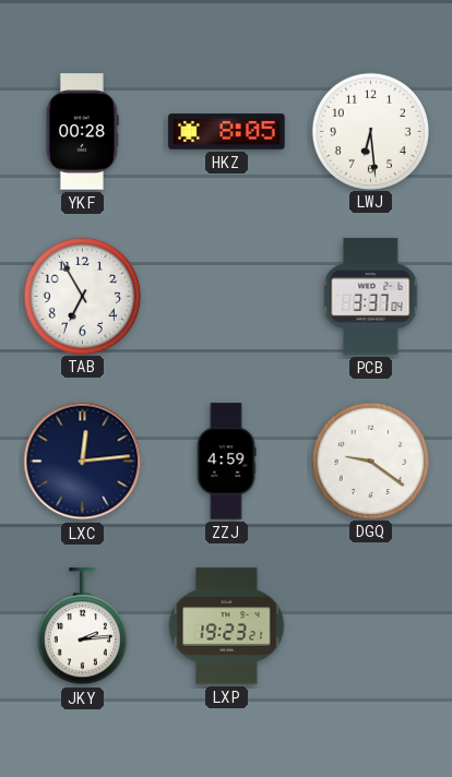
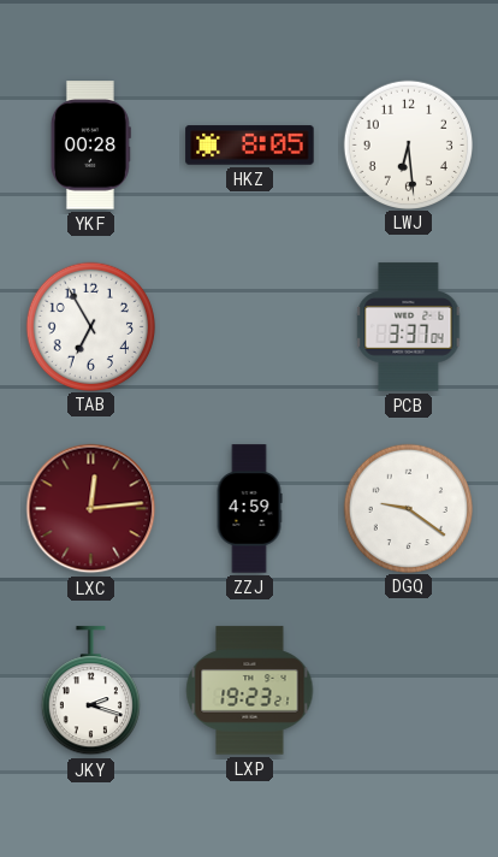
LXC dial: navy -> burgundy
JKY: 2:14 -> 2:18
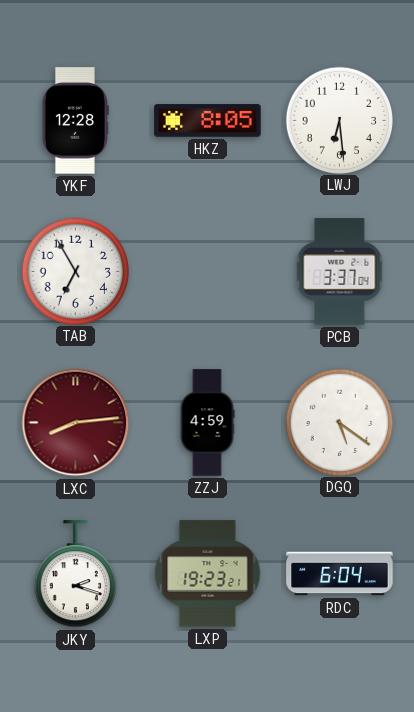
YKF: 00:28 -> 12:28
LXC: 12:14 -> 8:14
DGQ: 9:21 -> 5:21
RDC: none -> 6:04
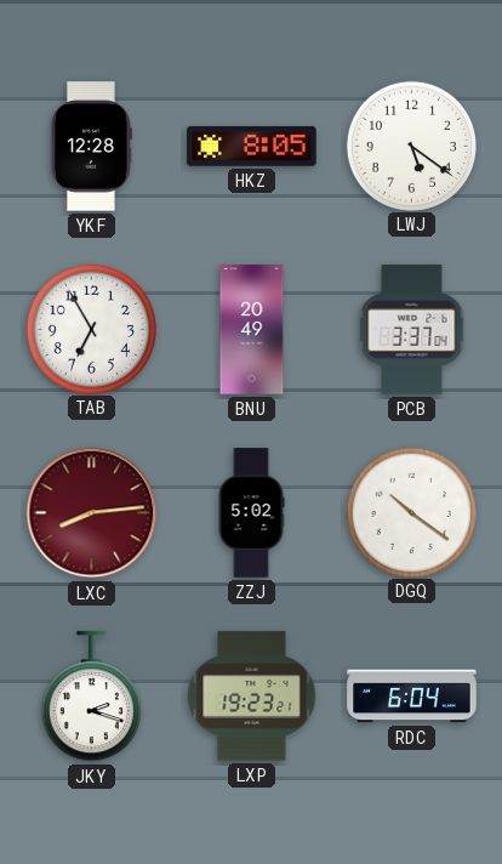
LWJ: 6:29 -> 5:21
BNU: none -> 20:49
ZZJ: 4:59 -> 5:02
DGQ: 5:21 -> 10:21
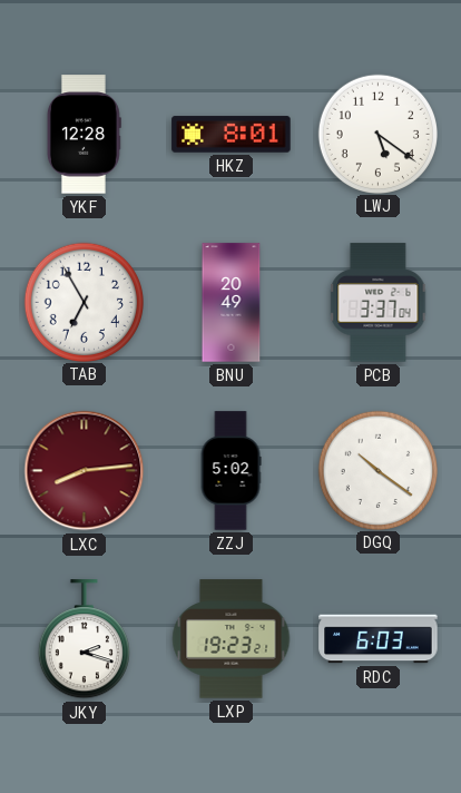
HKZ: 8:05 -> 8:01
RDC: 6:04 -> 6:03
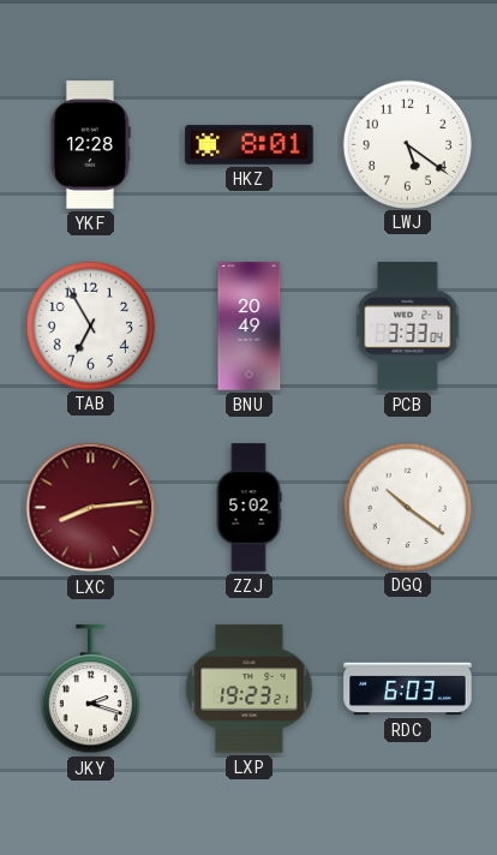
PCB: 3:37 -> 3:33
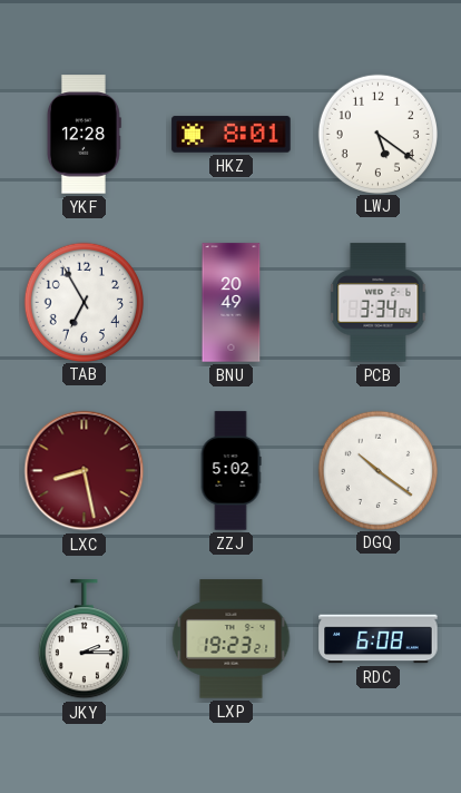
PCB: 3:33 -> 3:34
LXC: 8:14 -> 8:28
JKY: 2:18 -> 2:15
RDC: 6:03 -> 6:08
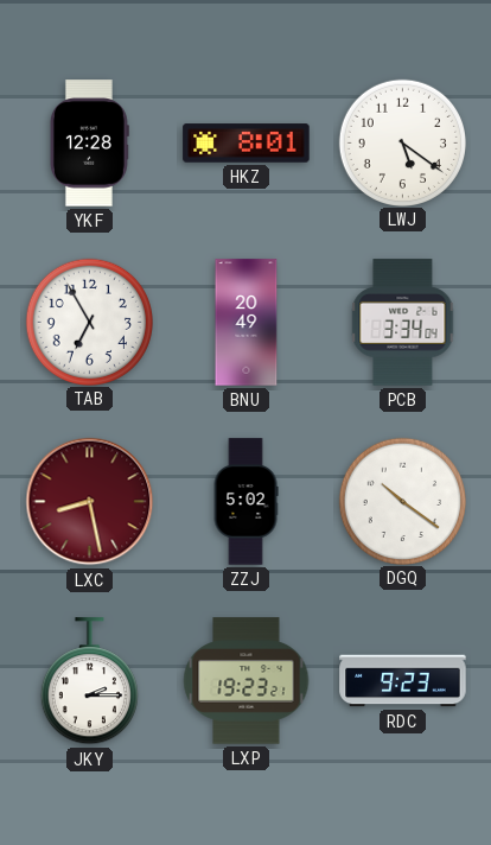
RDC: 6:08 -> 9:23
